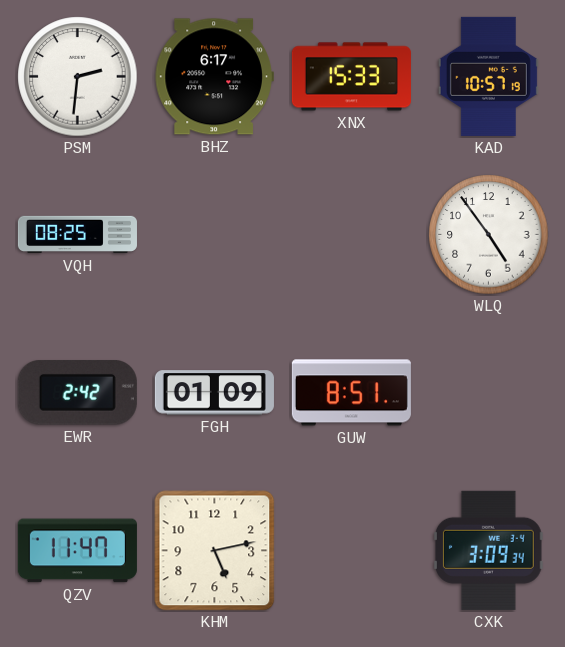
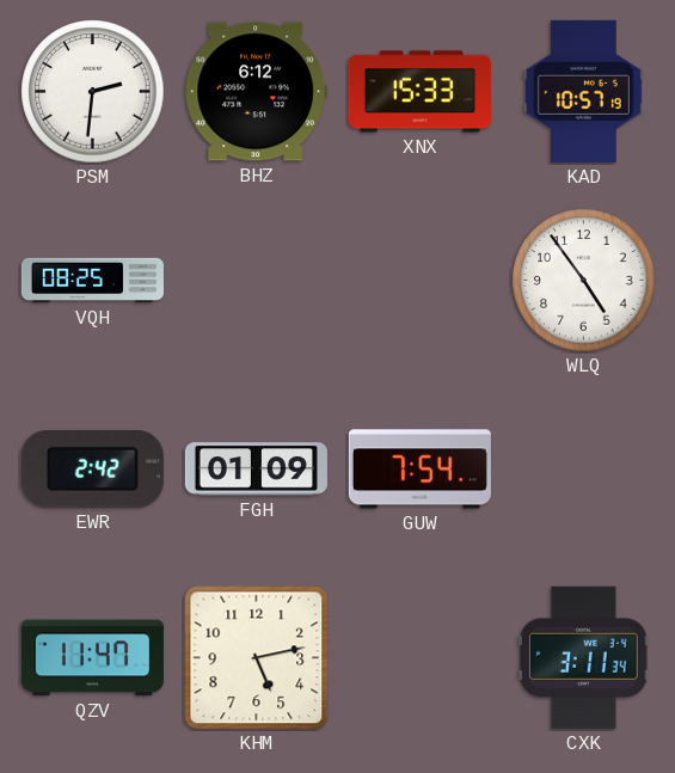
BHZ: 6:17 -> 6:12
GUW: 8:51 -> 7:54
CXK: 3:09 -> 3:11
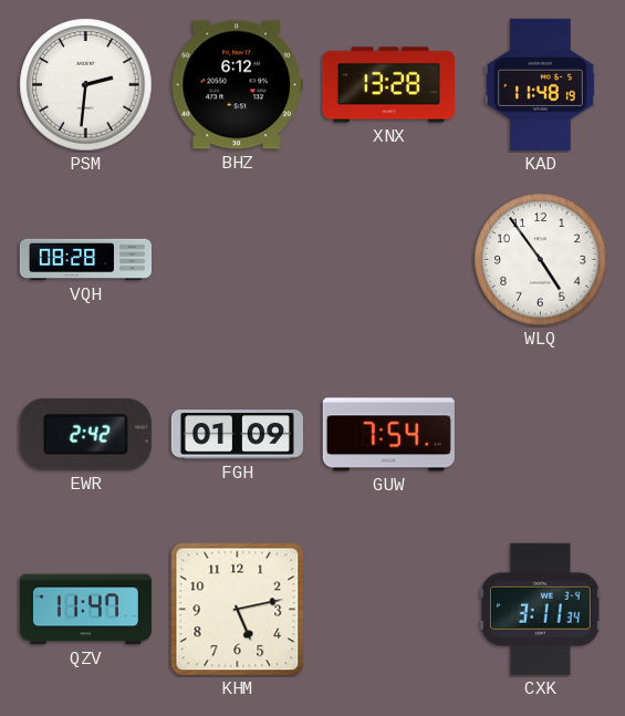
XNX: 15:33 -> 13:28
KAD: 10:57 -> 11:48
VQH: 08:25 -> 08:28
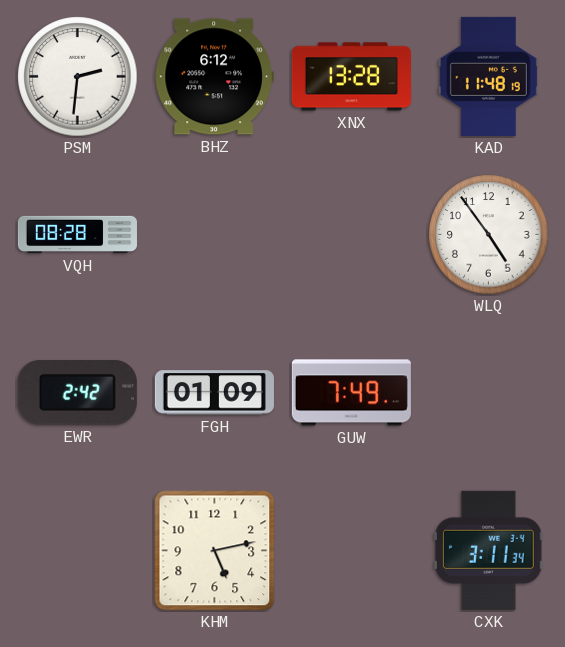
GUW: 7:54 -> 7:49
QZV: 11:47 -> none
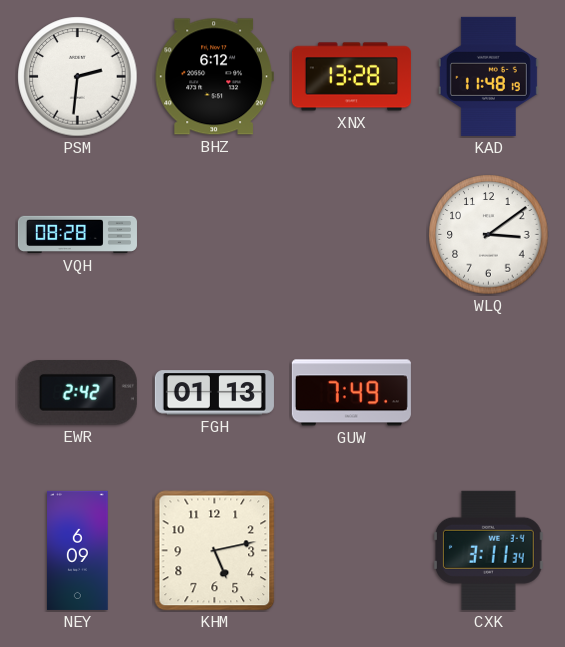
WLQ: 4:54 -> 3:09
FGH: 01:09 -> 01:13
NEY: none -> 6:09
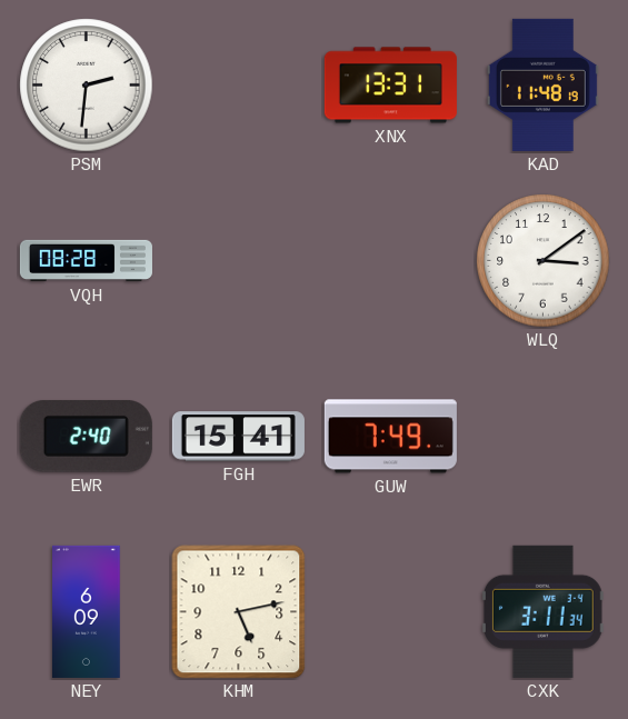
BHZ: 6:12 -> none
XNX: 13:28 -> 13:31
EWR: 2:42 -> 2:40
FGH: 01:13 -> 15:41
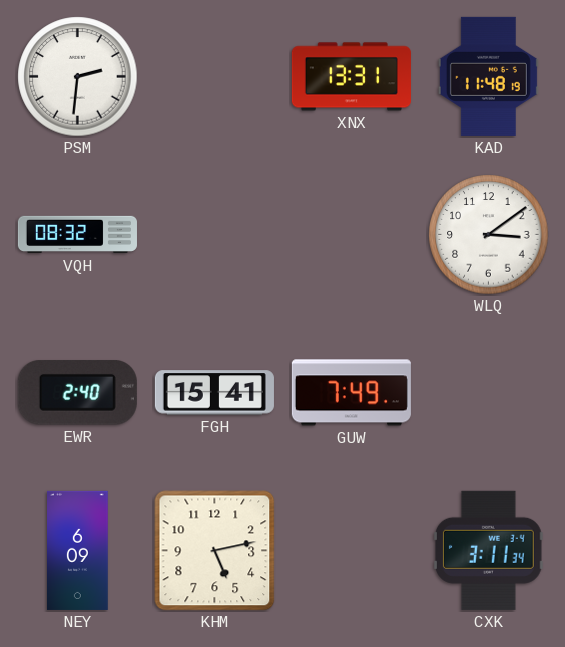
VQH: 08:28 -> 08:32
